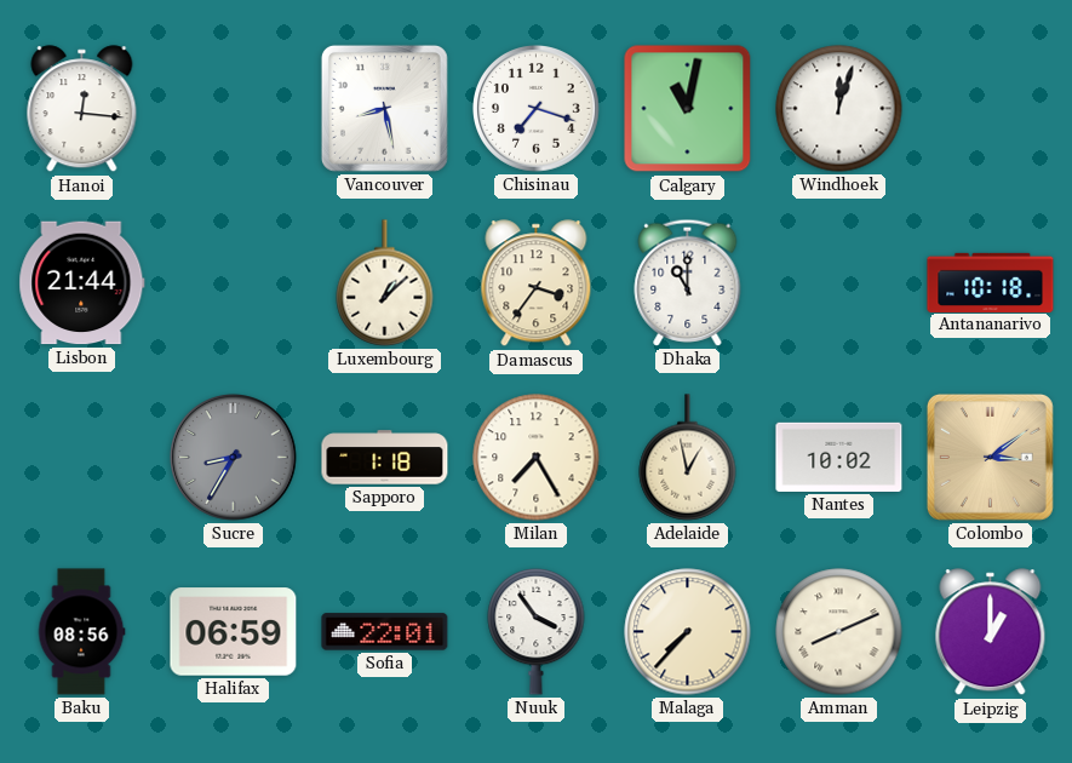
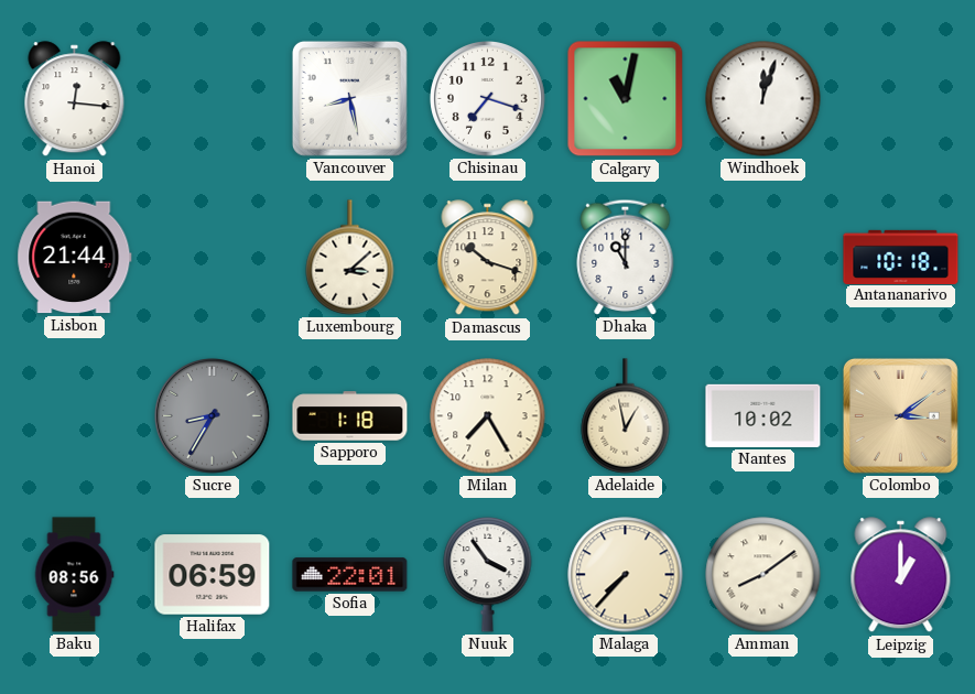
Luxembourg: 1:08 -> 3:08
Damascus: 3:36 -> 10:18
Amman: 8:11 -> 8:09
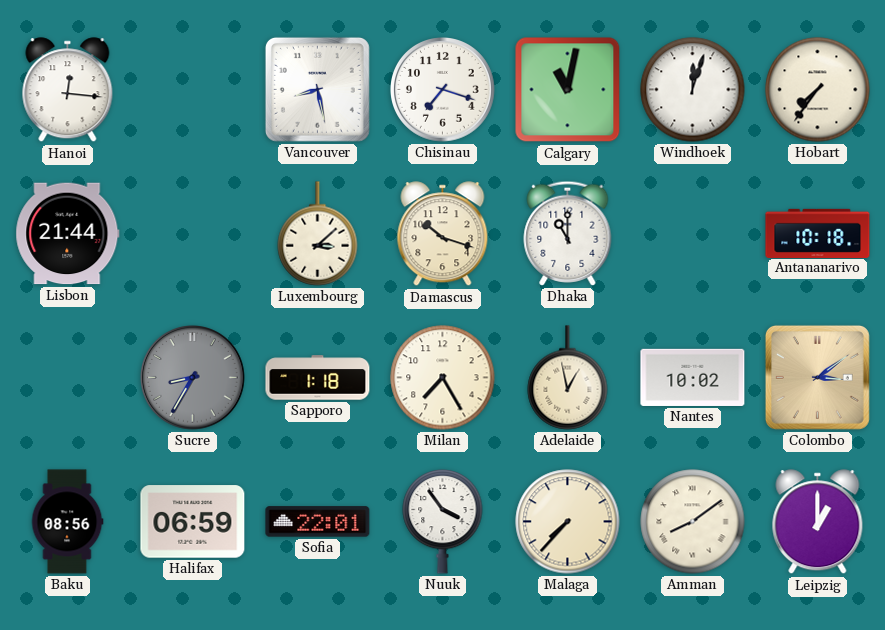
Hobart: none -> 7:36
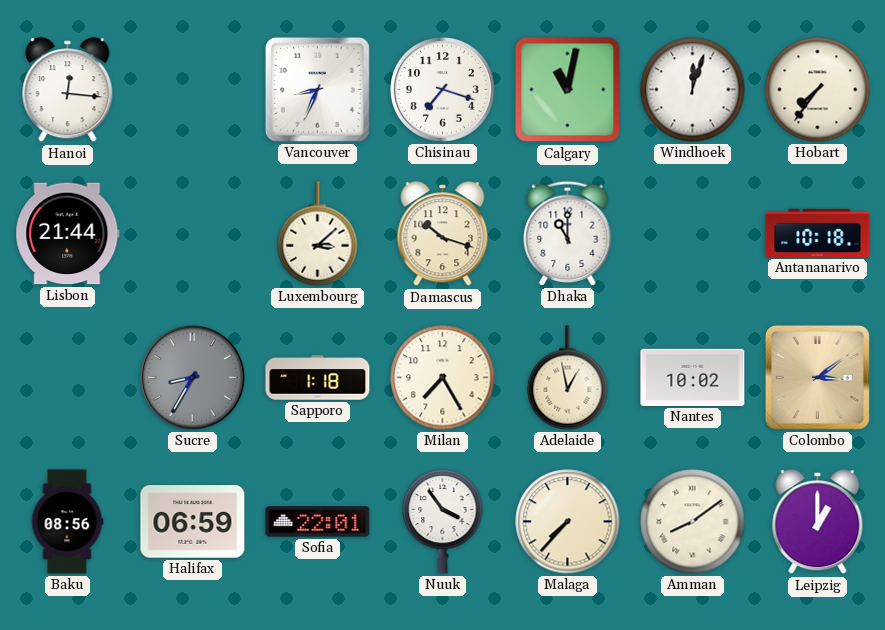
Vancouver: 8:28 -> 8:34
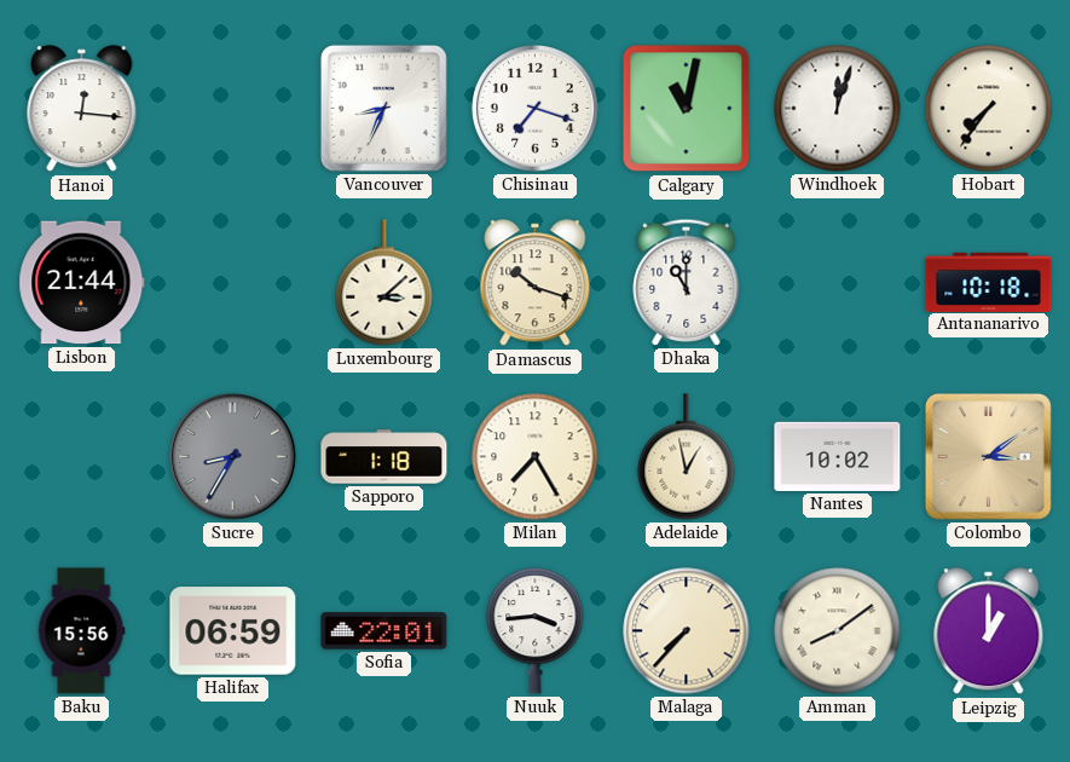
Baku: 08:56 -> 15:56
Nuuk: 3:54 -> 3:44
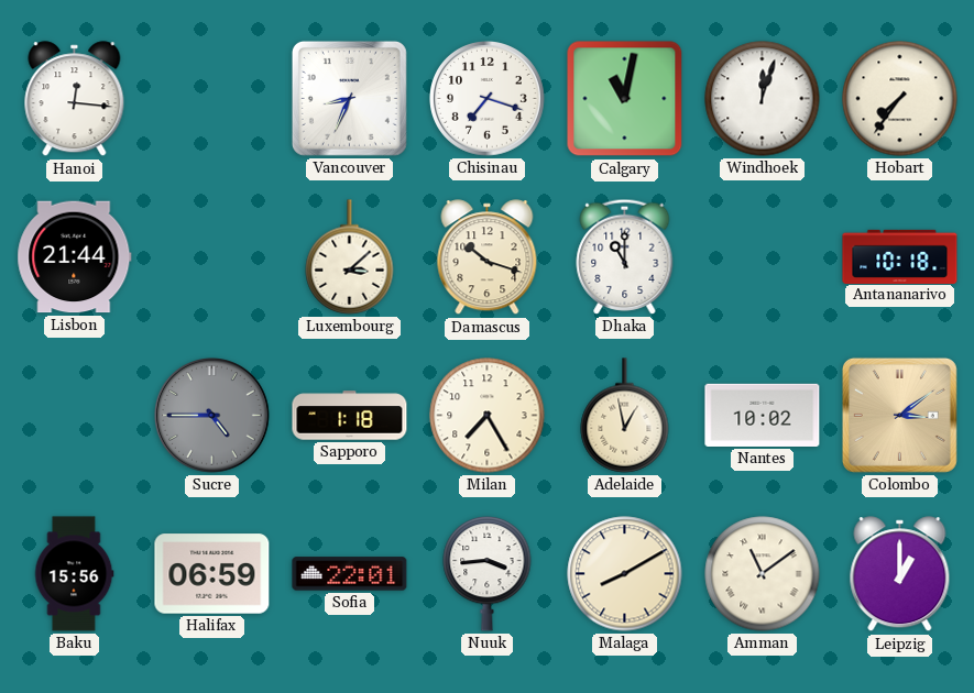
Sucre: 8:35 -> 4:45
Malaga: 7:37 -> 8:10
Amman: 8:09 -> 11:09
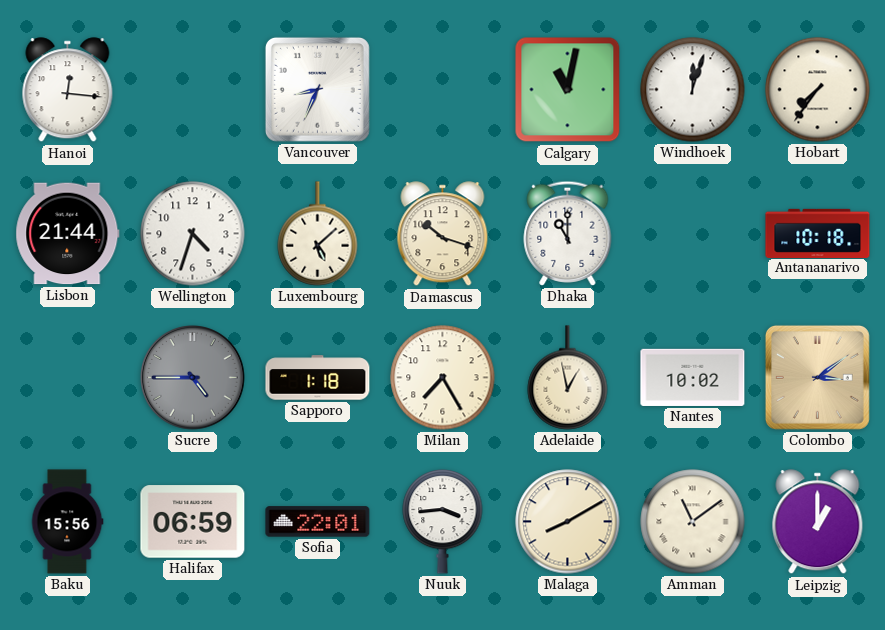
Chisinau: 7:18 -> none
Wellington: none -> 4:33
Luxembourg: 3:08 -> 5:08
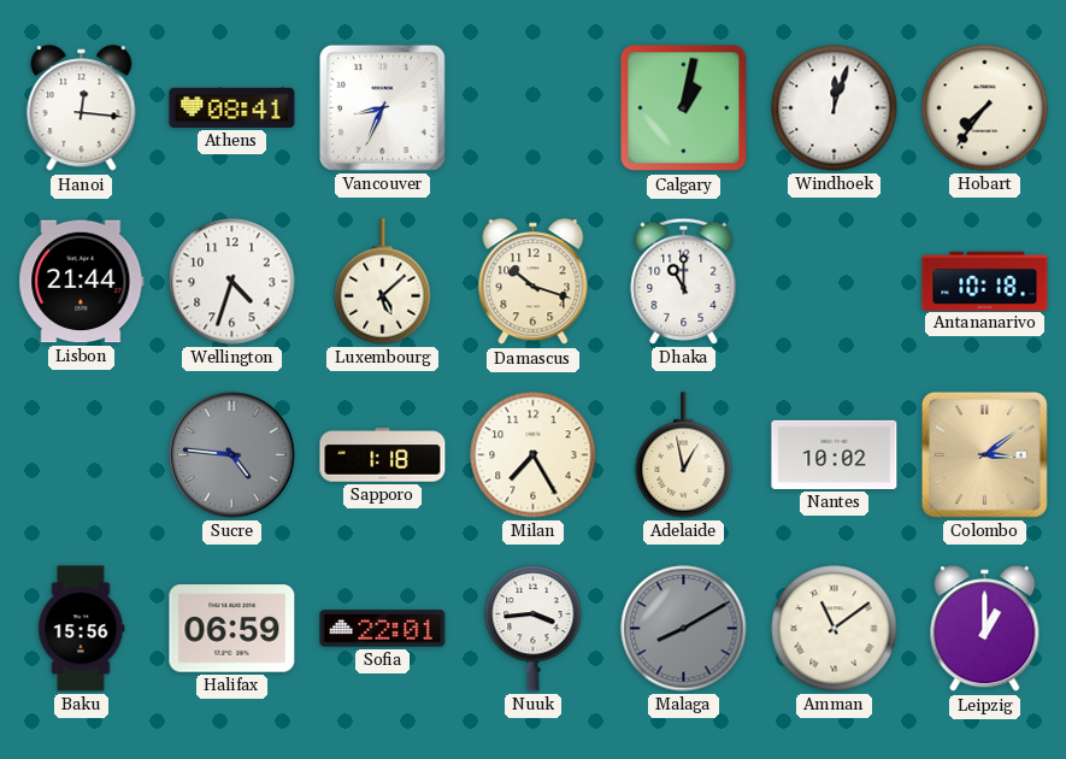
Athens: none -> 08:41
Calgary: 11:02 -> 1:02
Sucre: 4:45 -> 4:46
Malaga dial: cream -> grey
